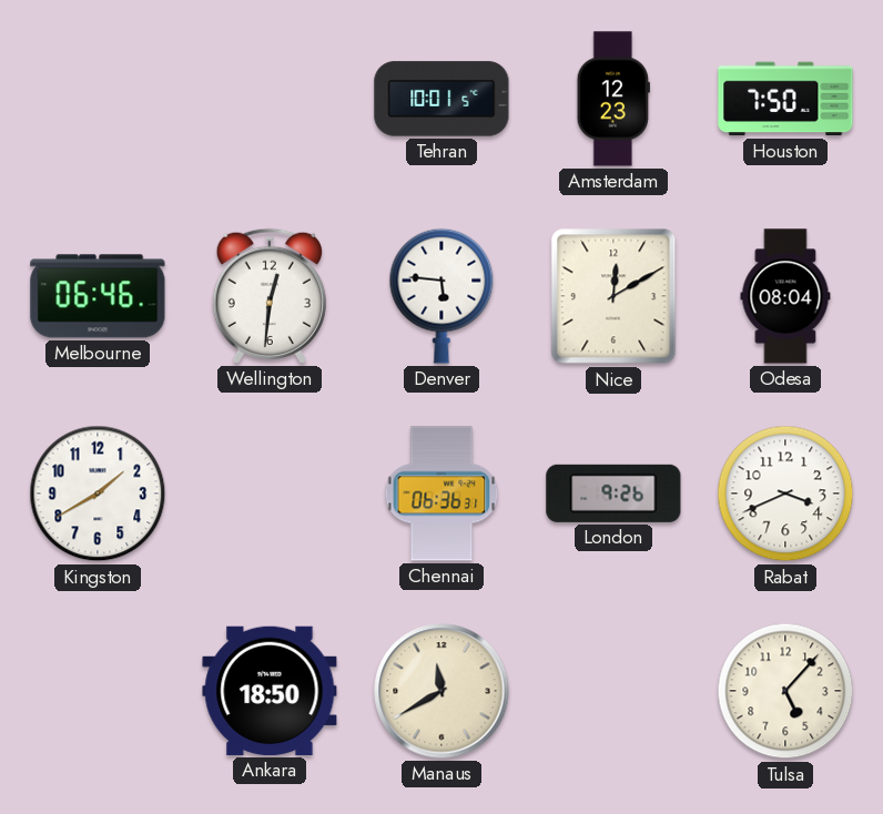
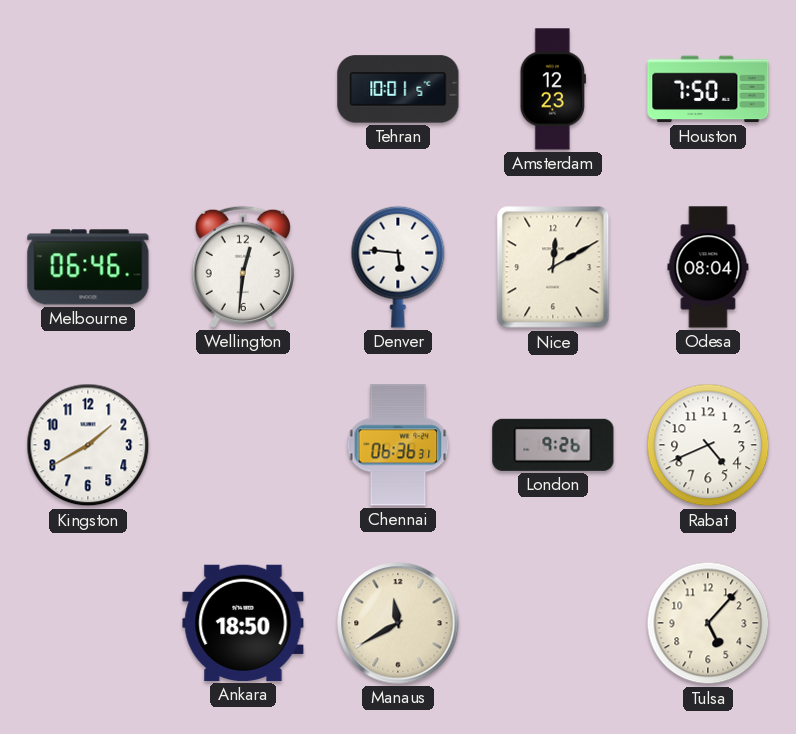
Rabat: 3:41 -> 4:41
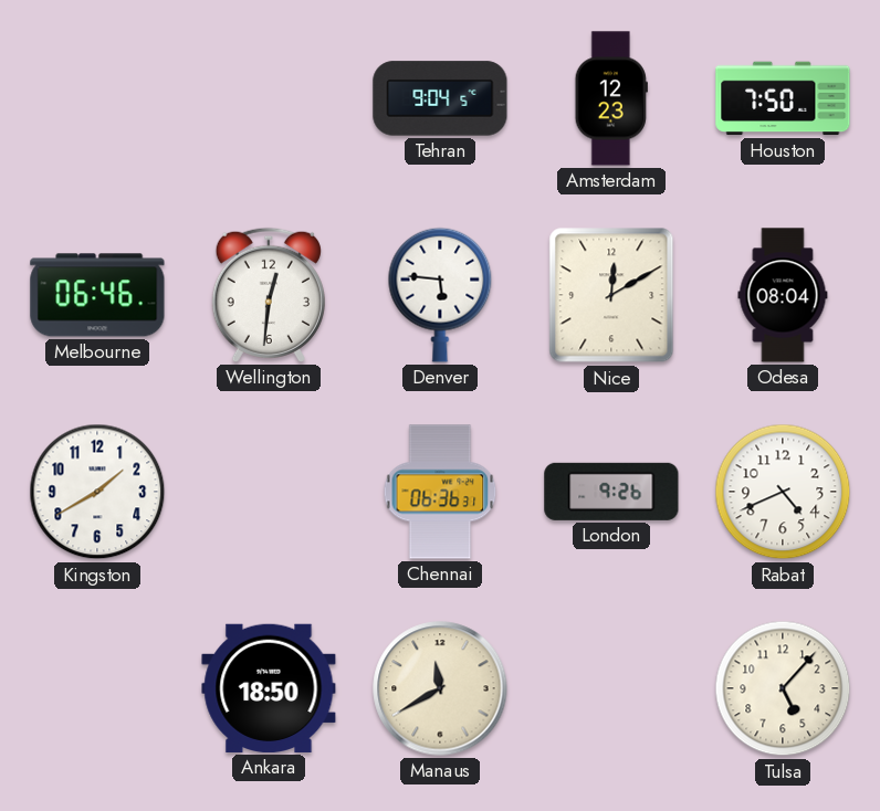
Tehran: 10:01 -> 9:04
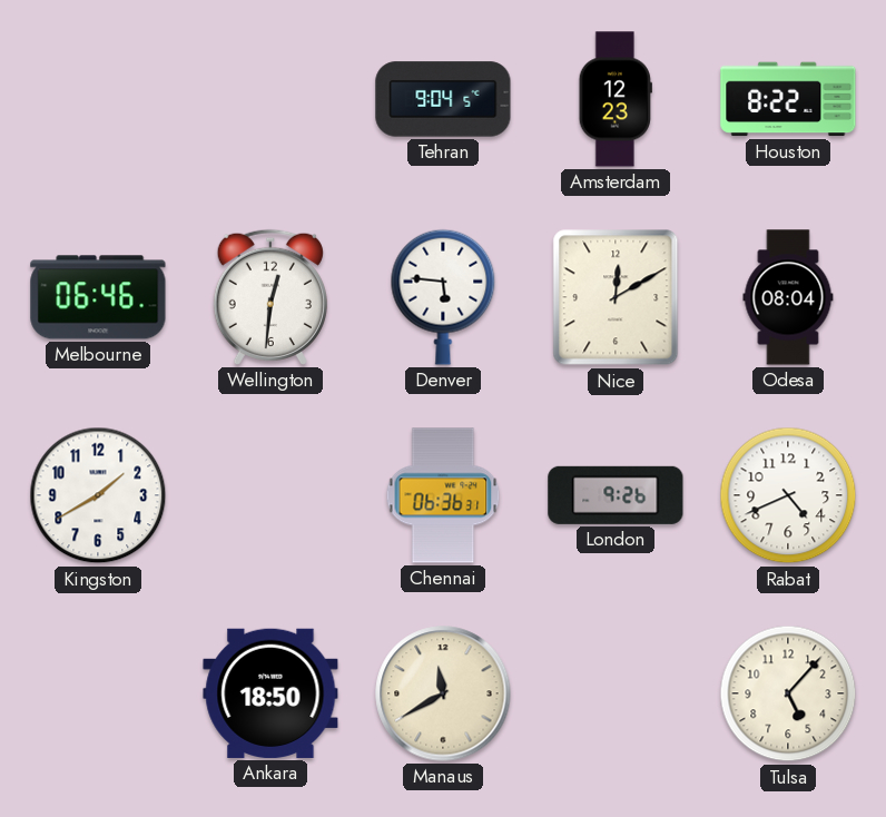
Houston: 7:50 -> 8:22
